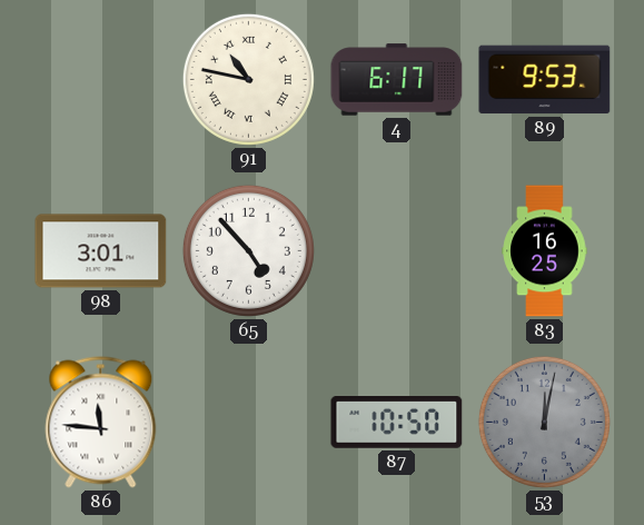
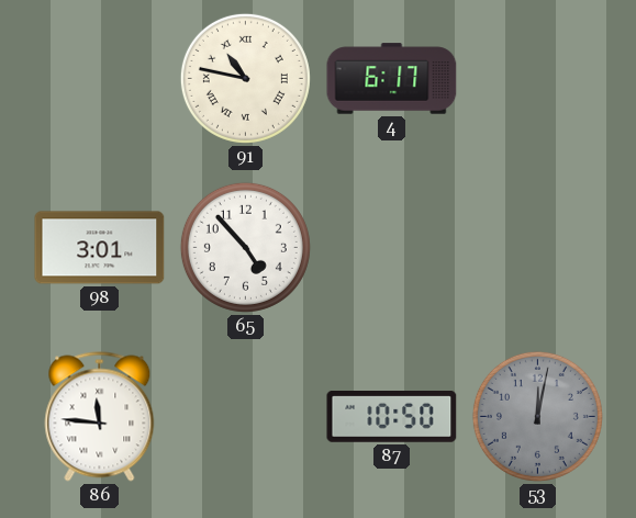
89: 9:53 -> none
83: 16:25 -> none
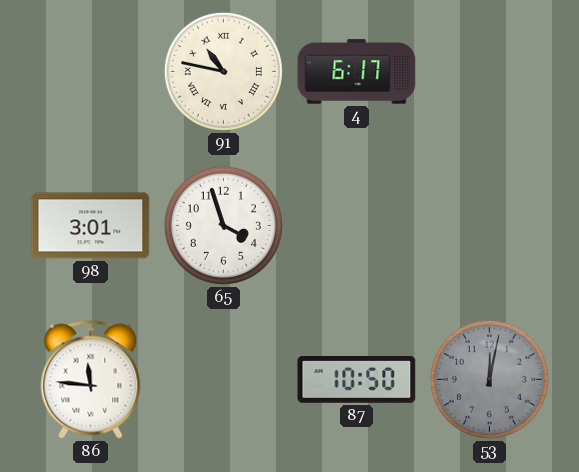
65: 4:53 -> 3:57
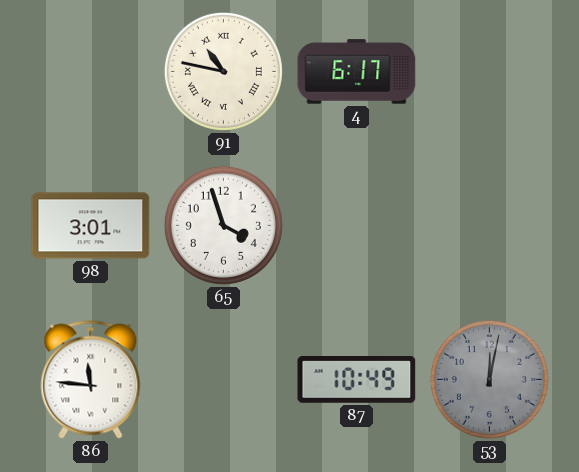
87: 10:50 -> 10:49
